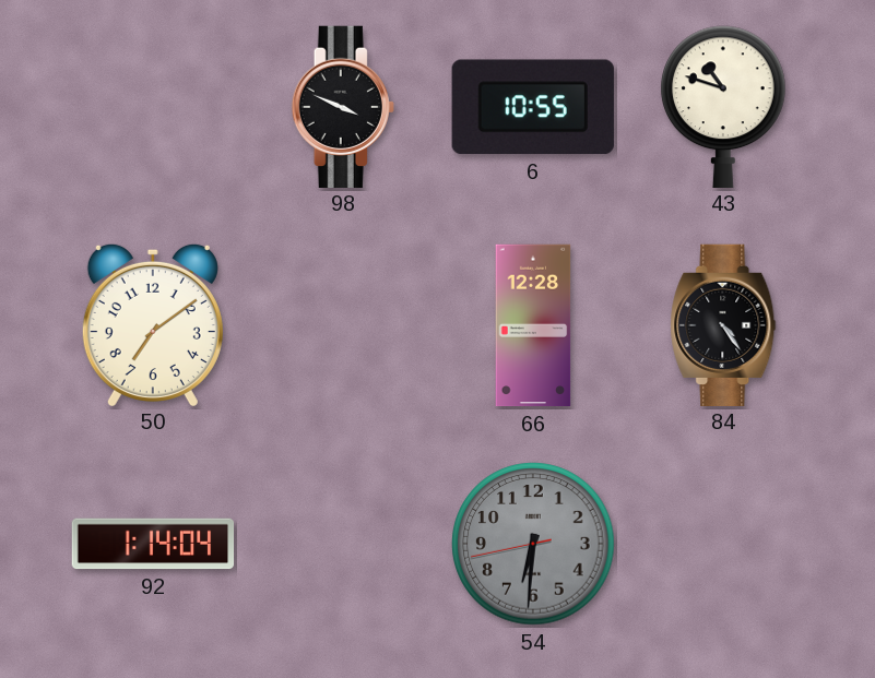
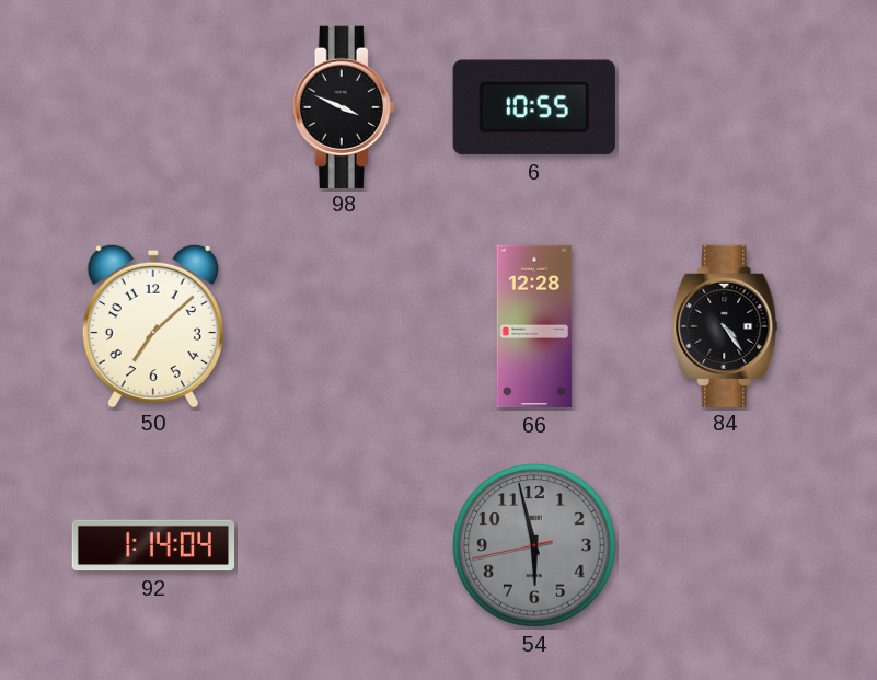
43: 10:48 -> none
50: 7:09 -> 7:08
54: 6:30 -> 5:57
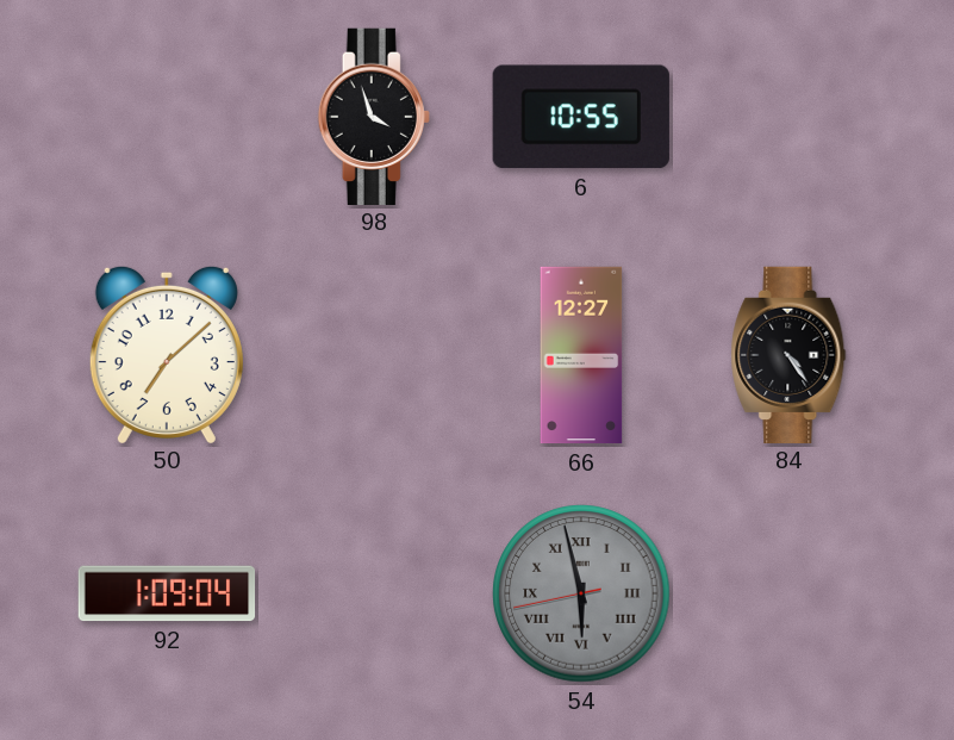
98: 3:49 -> 3:57
66: 12:28 -> 12:27
92: 1:14 -> 1:09
54 numerals: Arabic -> Roman
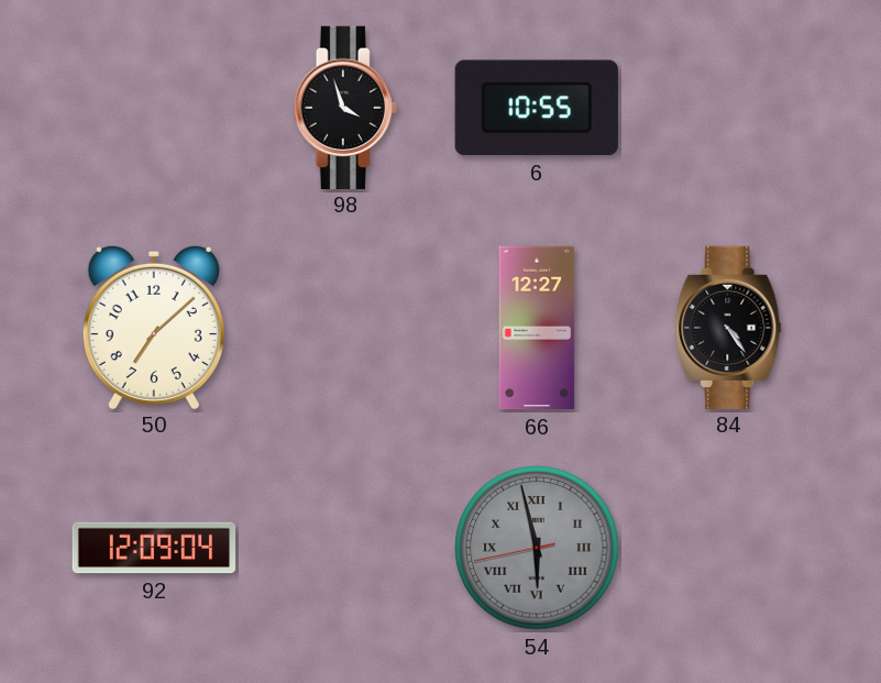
92: 1:09 -> 12:09
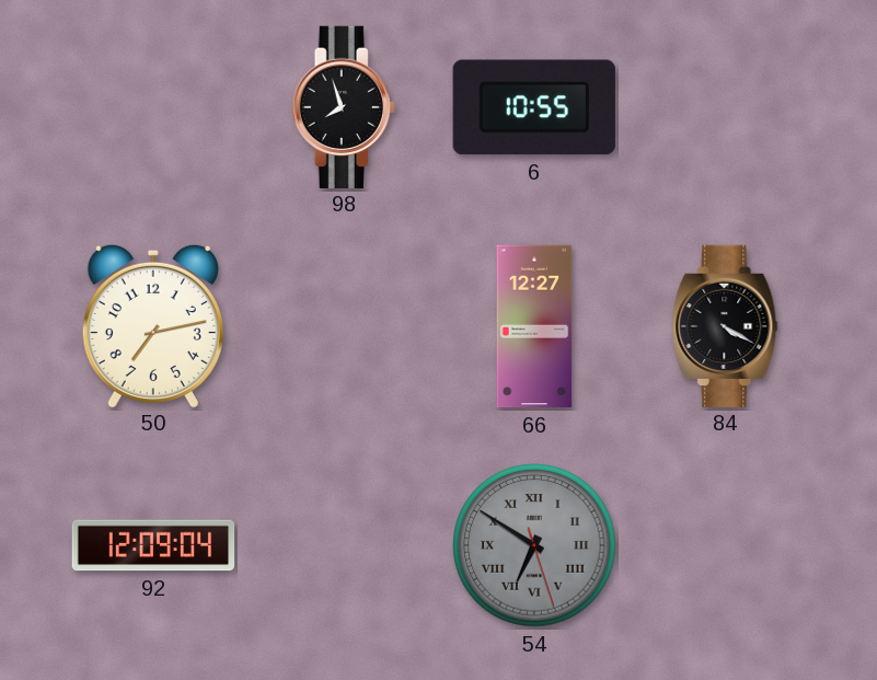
98: 3:57 -> 7:57
50: 7:08 -> 7:13
84: 4:24 -> 4:20
54: 5:57 -> 6:50
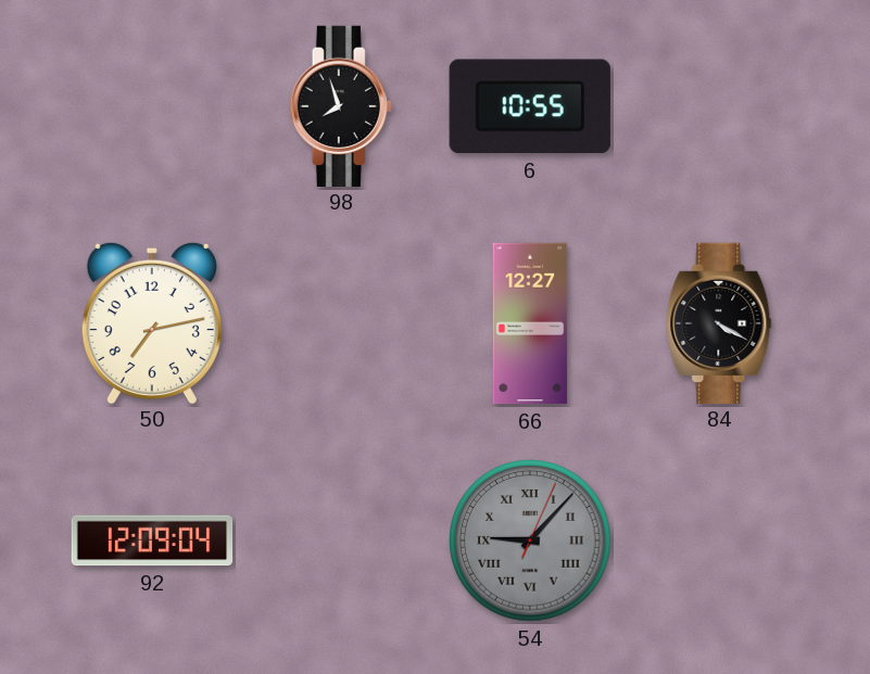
54: 6:50 -> 9:07
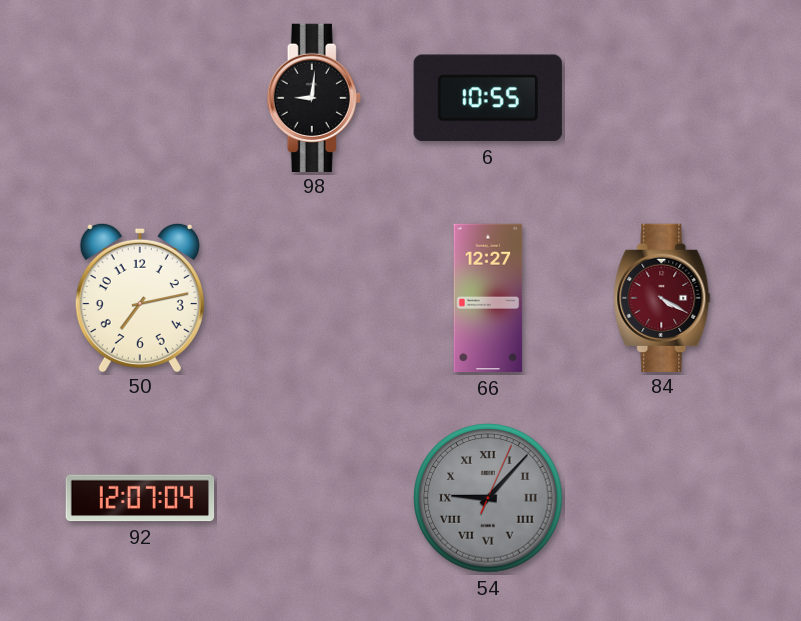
98: 7:57 -> 9:01
84 dial: black -> burgundy
92: 12:09 -> 12:07
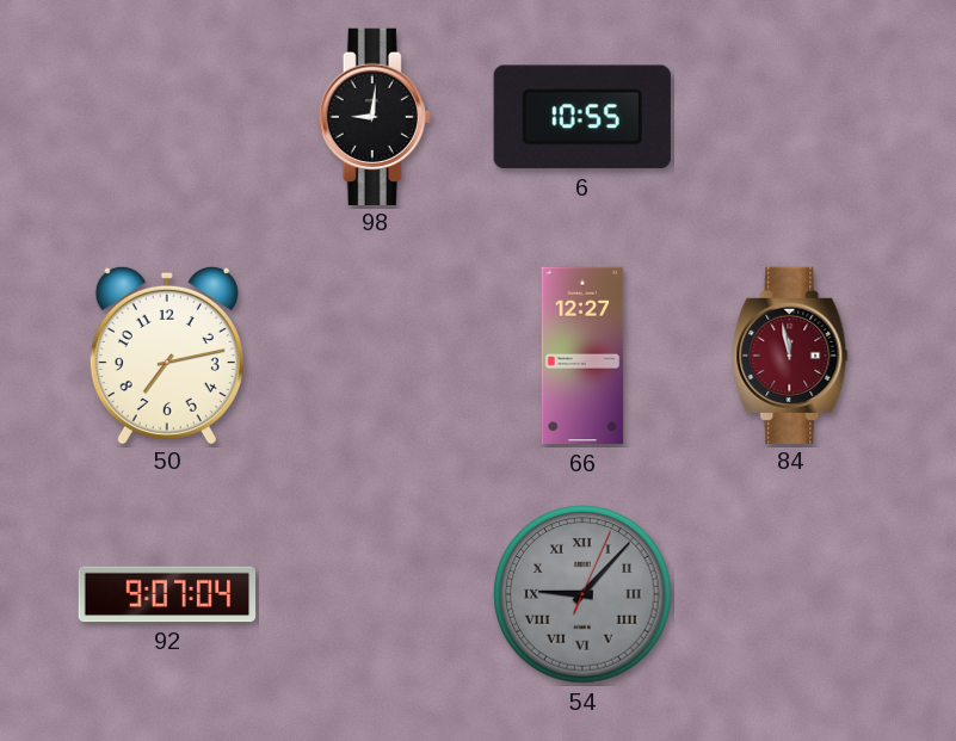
84: 4:20 -> 11:58
92: 12:07 -> 9:07
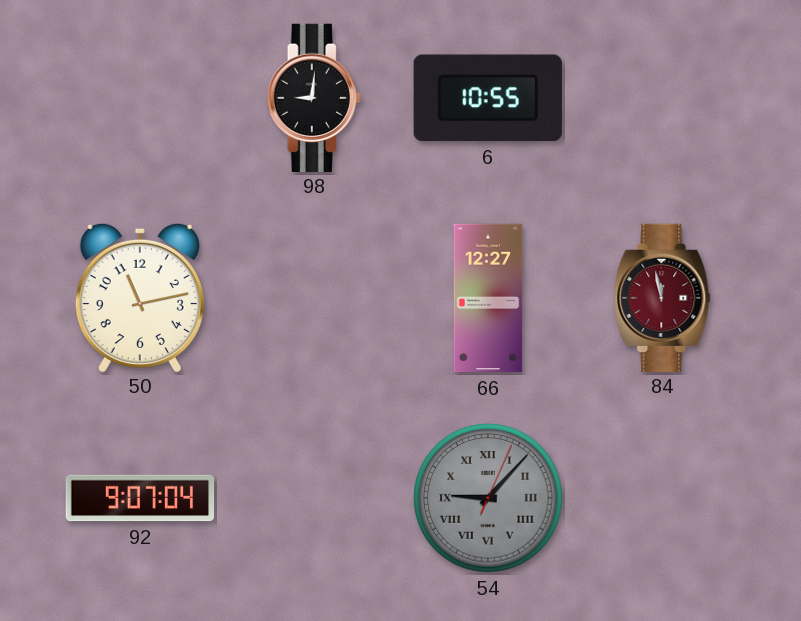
50: 7:13 -> 11:13
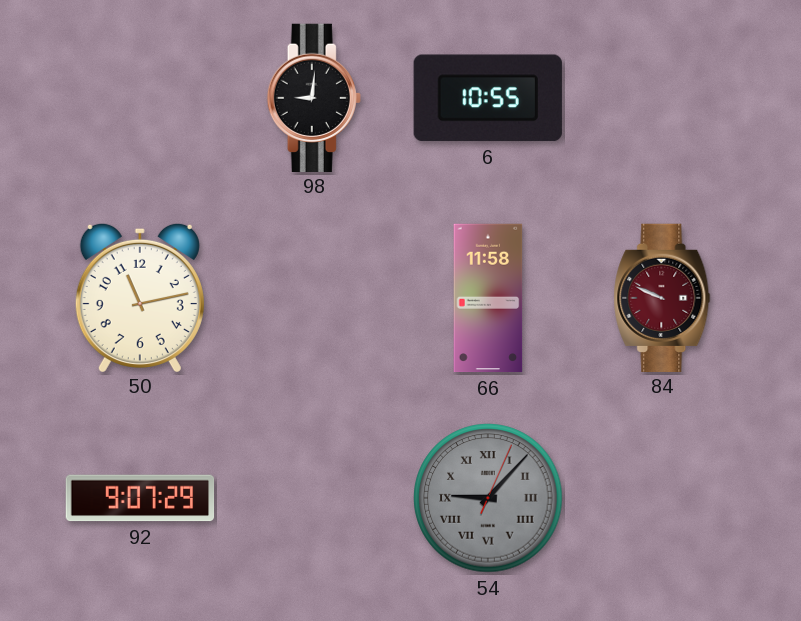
66: 12:27 -> 11:58
84: 11:58 -> 9:49
92: 9:07:04 -> 9:07:29
